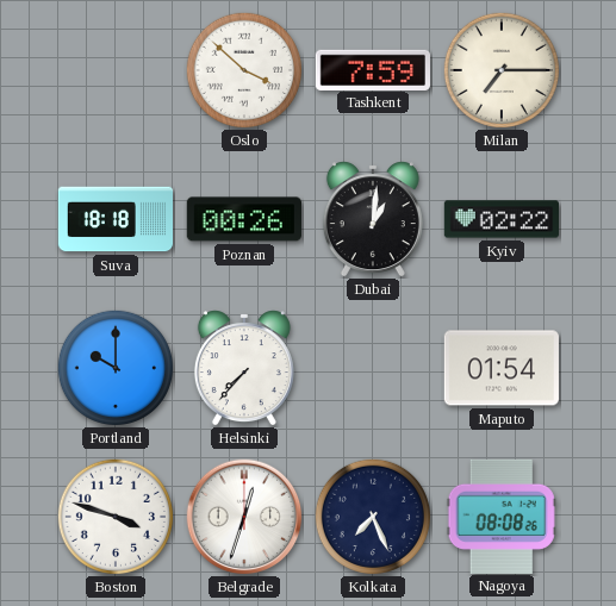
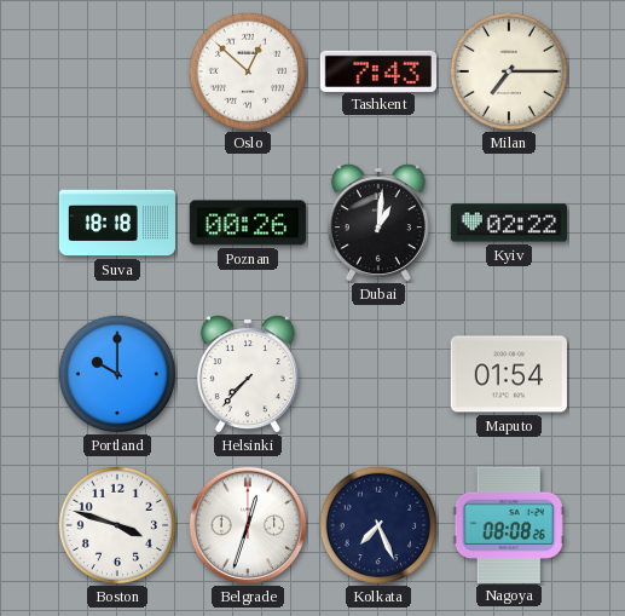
Oslo: 3:52 -> 12:52
Tashkent: 7:59 -> 7:43
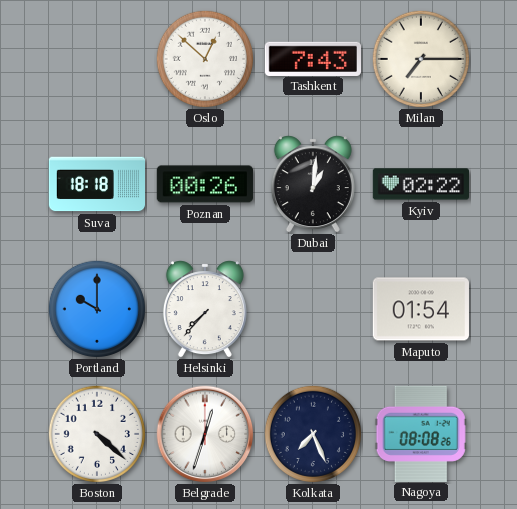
Boston: 3:48 -> 4:22
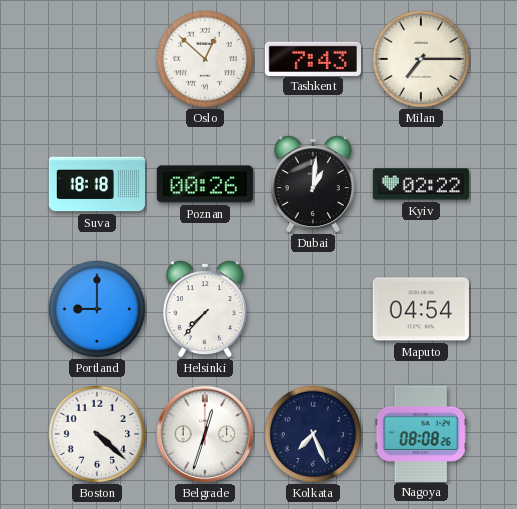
Portland: 10:00 -> 9:00
Maputo: 01:54 -> 04:54
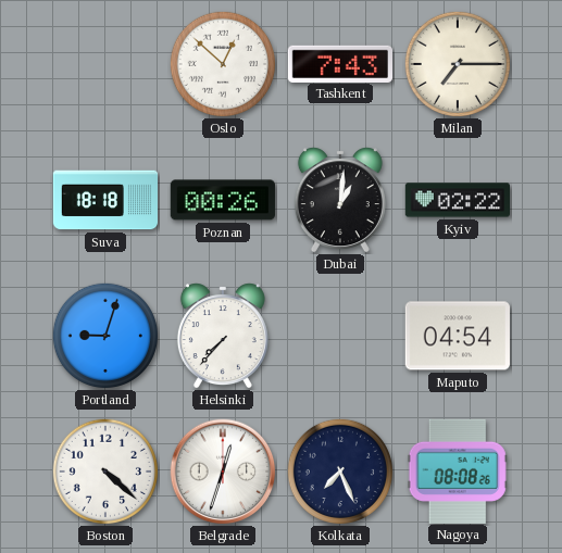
Portland: 9:00 -> 9:03
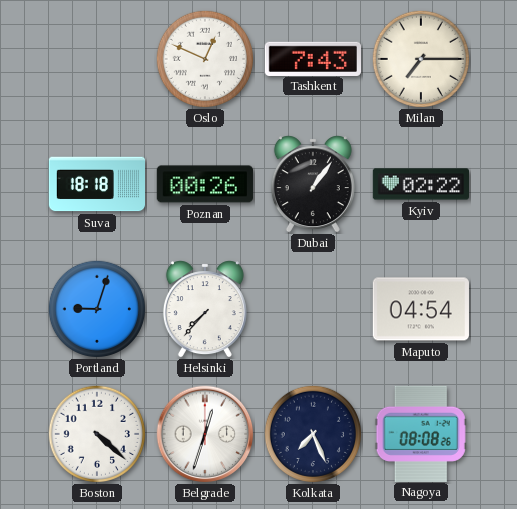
Oslo: 12:52 -> 12:49
Dubai: 1:01 -> 1:06
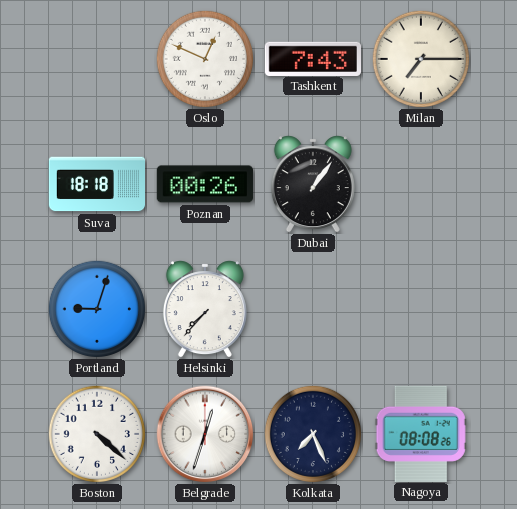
Kyiv: 02:22 -> none
Maputo: 04:54 -> none
